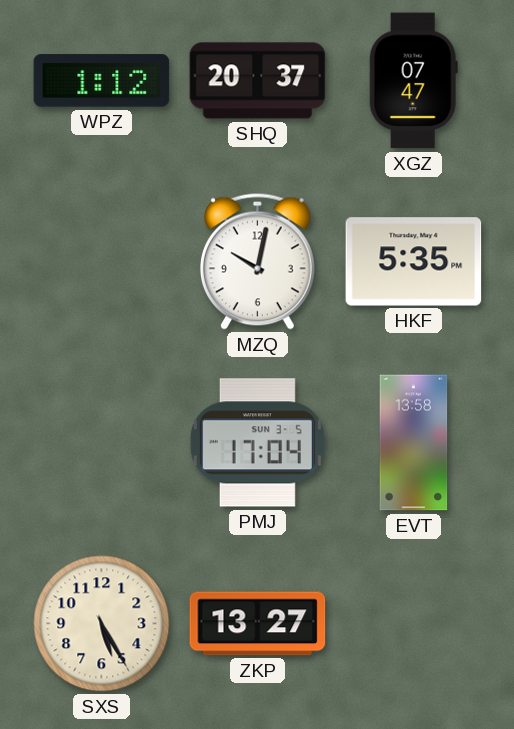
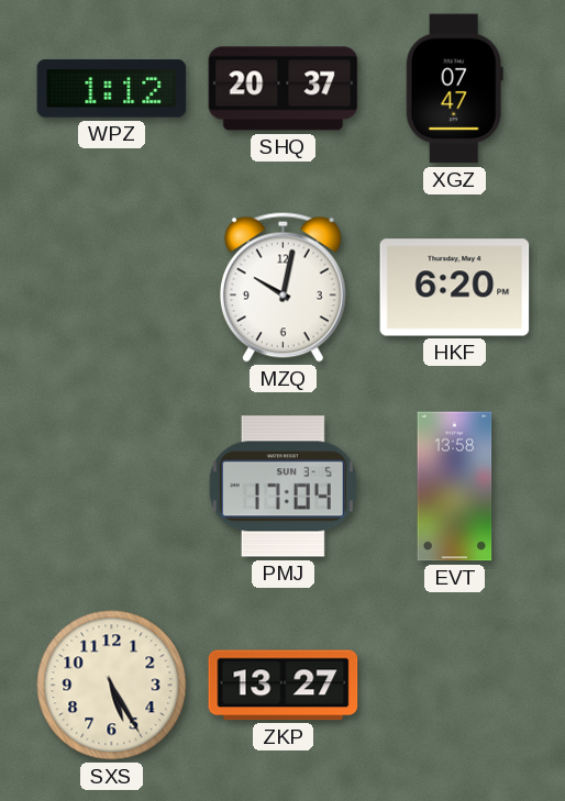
HKF: 5:35 -> 6:20
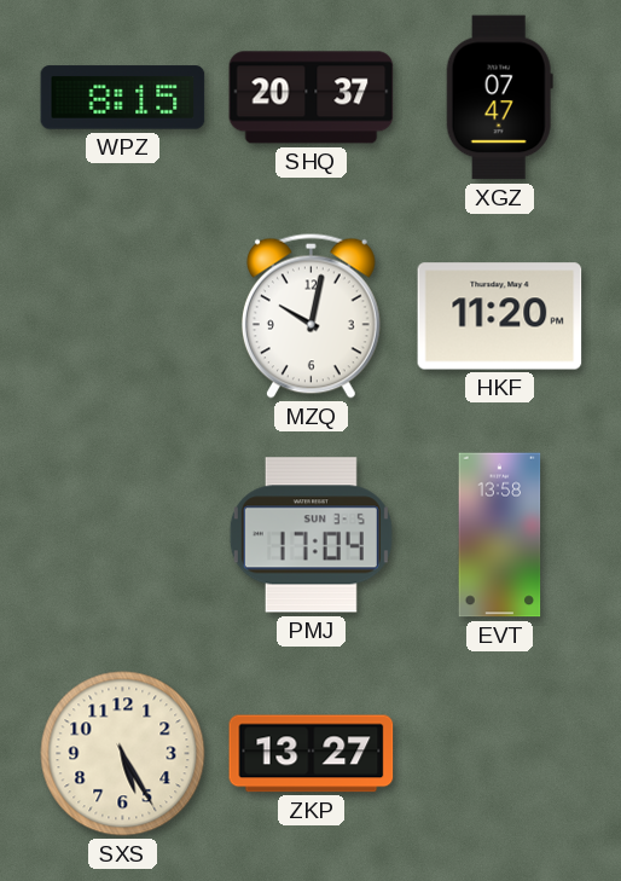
WPZ: 1:12 -> 8:15
HKF: 6:20 -> 11:20
